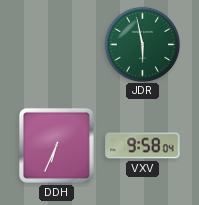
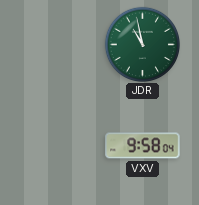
JDR: 5:58 -> 10:58
DDH: 6:34 -> none
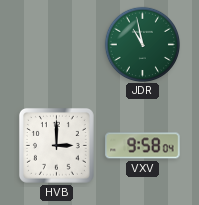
HVB: none -> 3:00
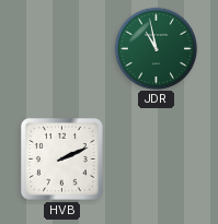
HVB: 3:00 -> 2:11
VXV: 9:58 -> none
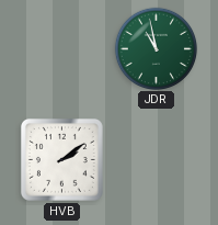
HVB: 2:11 -> 2:09
